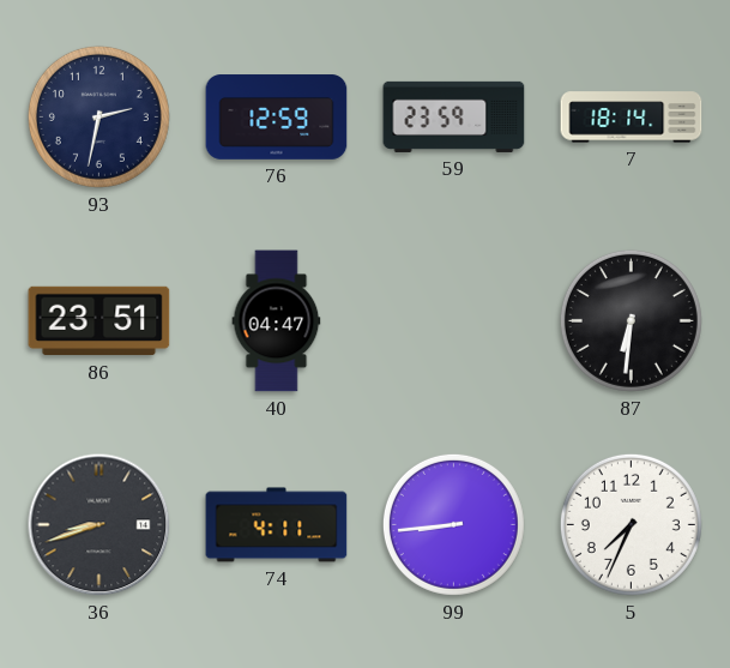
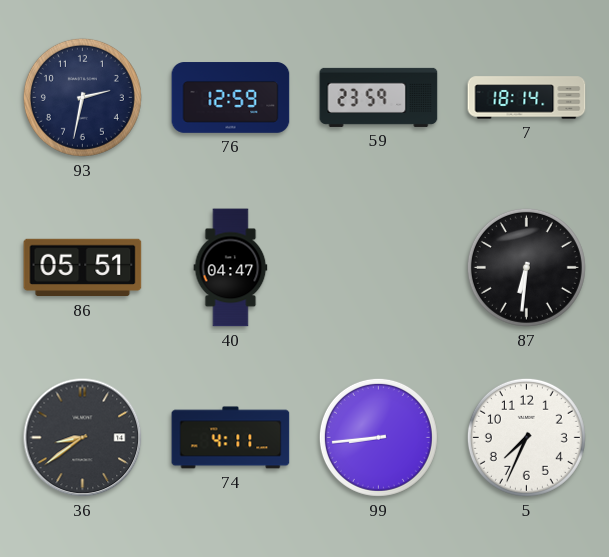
86: 23:51 -> 05:51
36: 8:42 -> 8:39
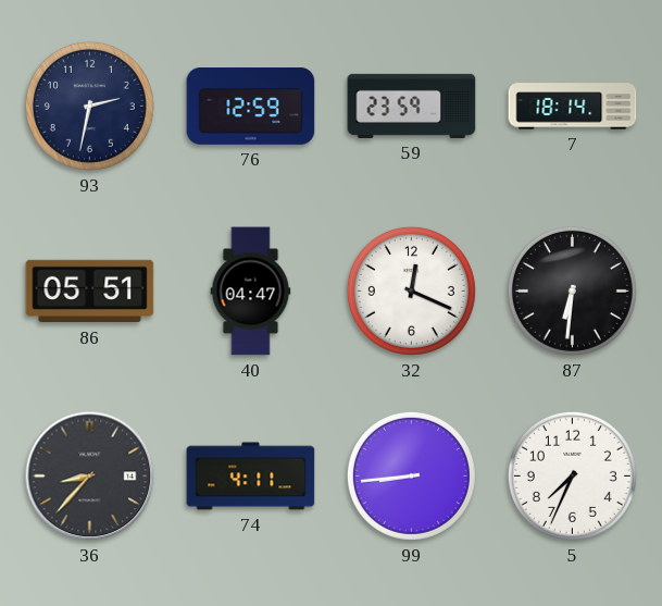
32: none -> 12:19
36: 8:39 -> 8:37
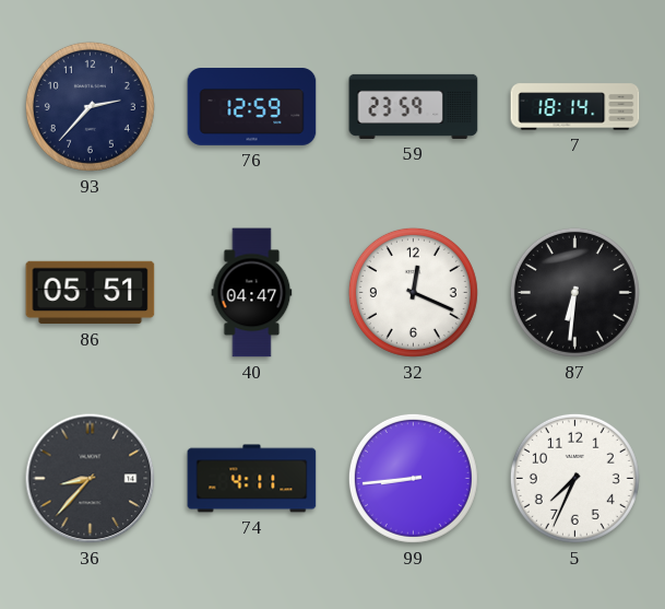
93: 2:32 -> 2:37
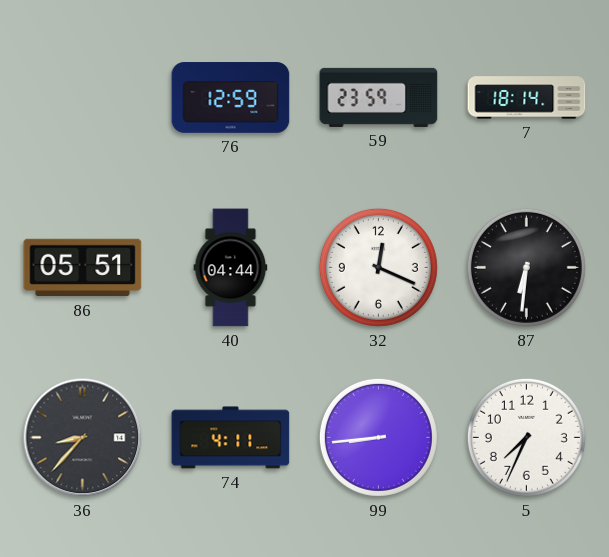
93: 2:37 -> none
40: 04:47 -> 04:44
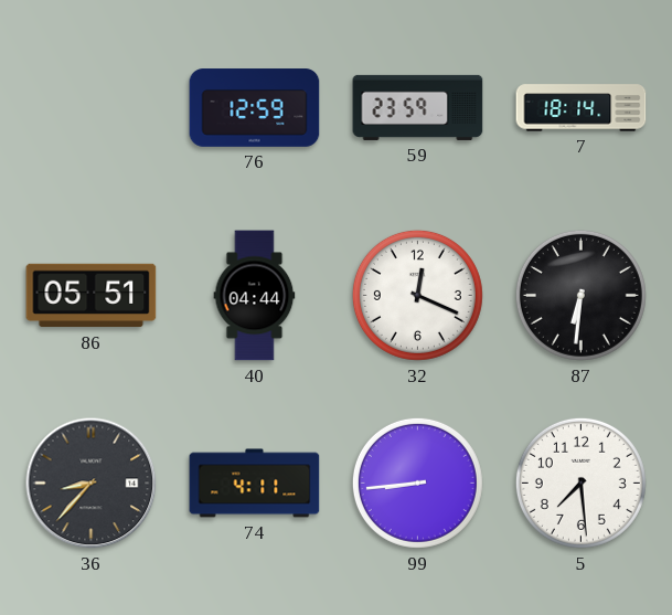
5: 7:34 -> 7:29
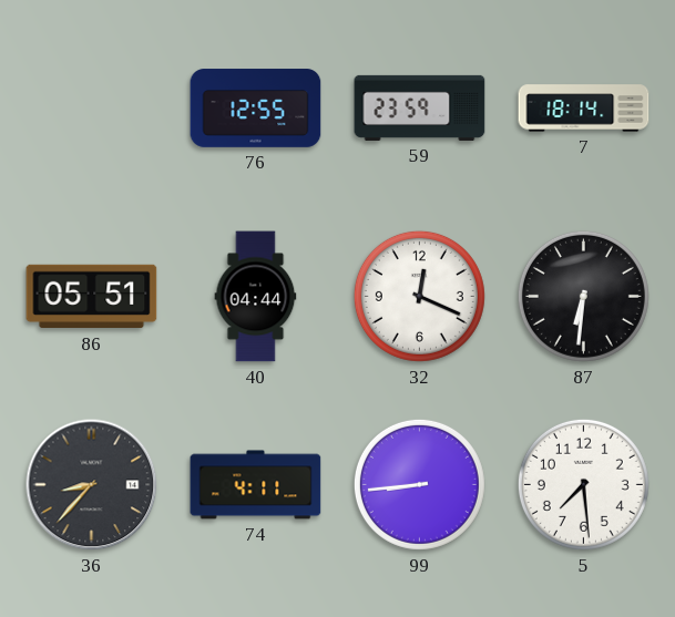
76: 12:59 -> 12:55
